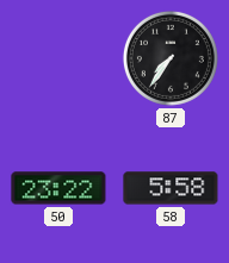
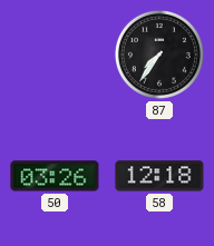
50: 23:22 -> 03:26
58: 5:58 -> 12:18
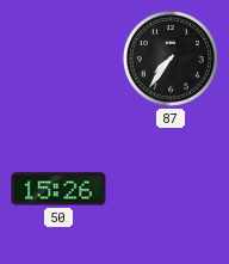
50: 03:26 -> 15:26
58: 12:18 -> none
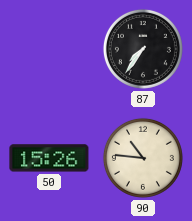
90: none -> 10:46
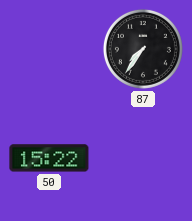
50: 15:26 -> 15:22
90: 10:46 -> none
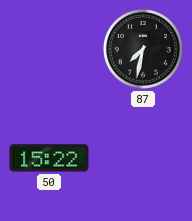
87: 7:36 -> 7:32
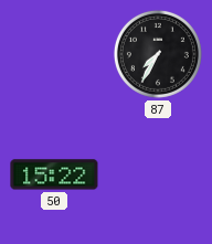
87: 7:32 -> 7:35
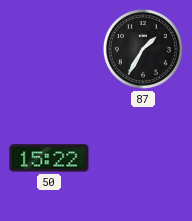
87: 7:35 -> 1:35
